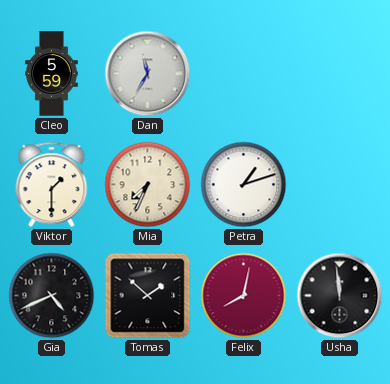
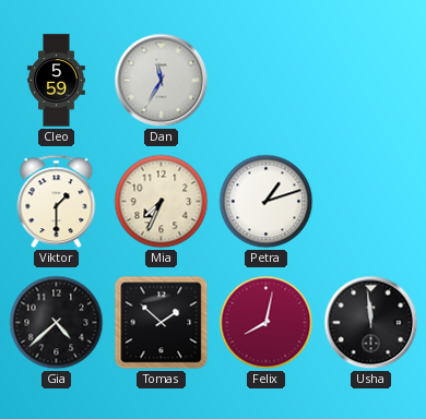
Gia: 4:41 -> 4:38
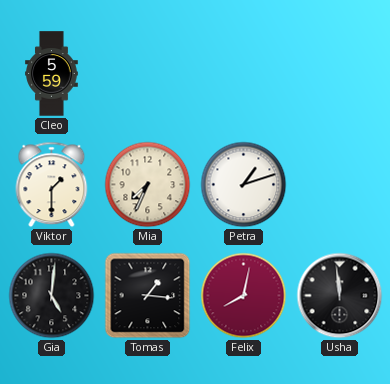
Dan: 11:35 -> none
Gia: 4:38 -> 5:01
Tomas: 1:52 -> 1:16
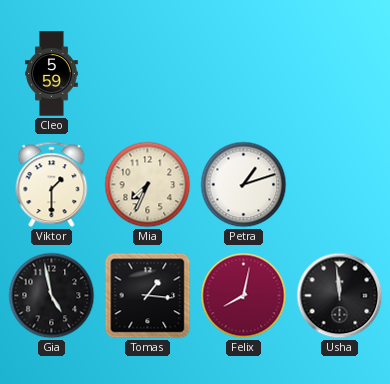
Gia: 5:01 -> 4:58
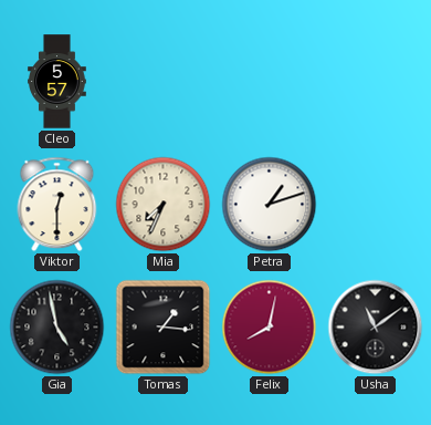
Cleo: 5:59 -> 5:57
Viktor: 1:30 -> 12:30
Usha: 11:59 -> 11:09
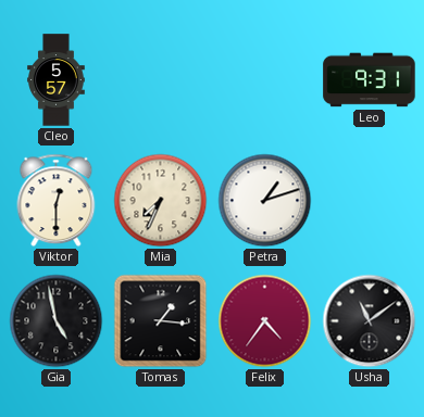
Leo: none -> 9:31
Felix: 8:02 -> 4:36
